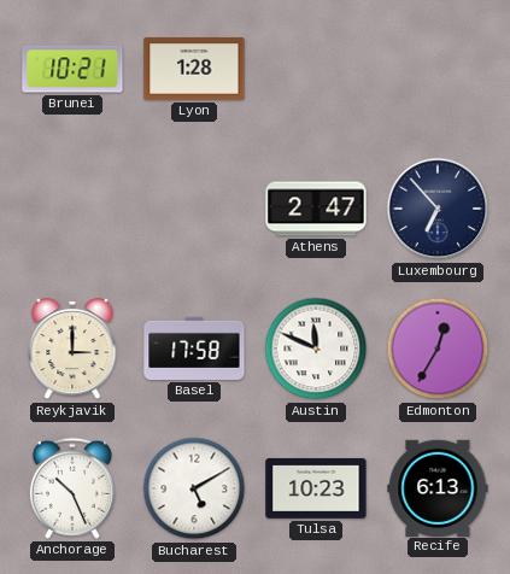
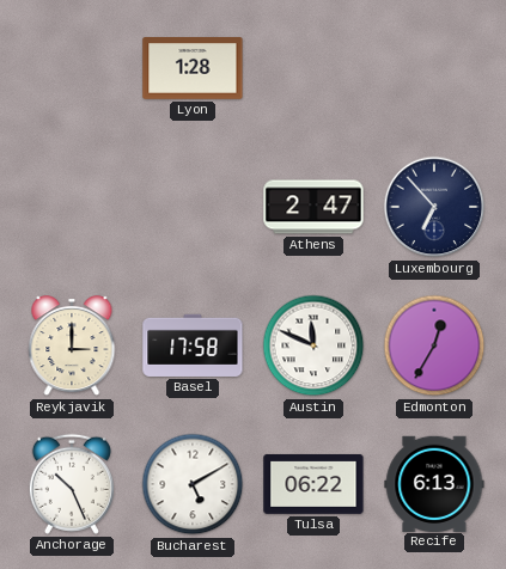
Brunei: 10:21 -> none
Tulsa: 10:23 -> 06:22
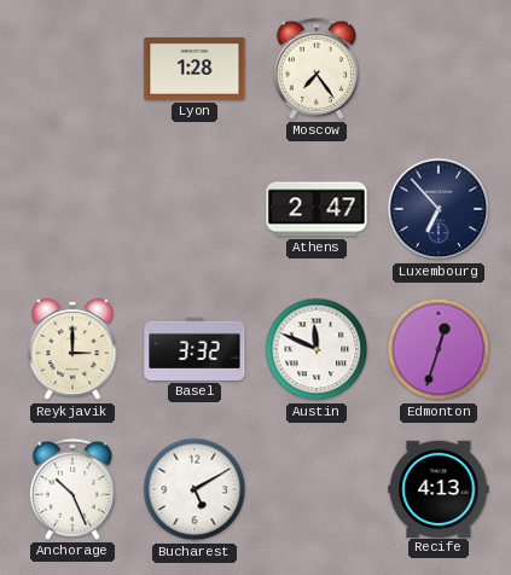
Moscow: none -> 7:24
Basel: 17:58 -> 3:32
Edmonton: 12:35 -> 12:33
Tulsa: 06:22 -> none
Recife: 6:13 -> 4:13
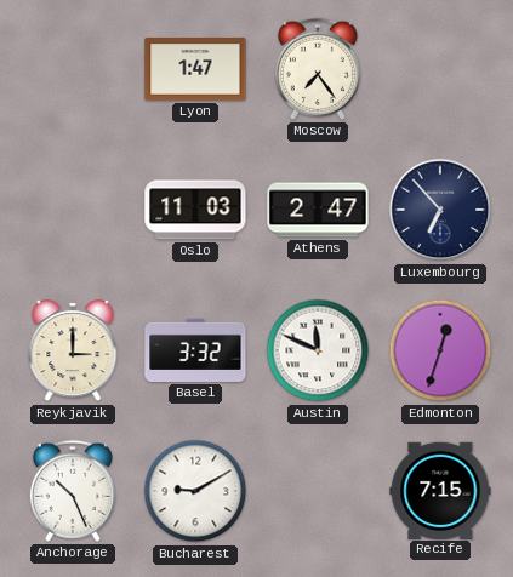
Lyon: 1:28 -> 1:47
Oslo: none -> 11:03
Bucharest: 5:10 -> 9:10
Recife: 4:13 -> 7:15
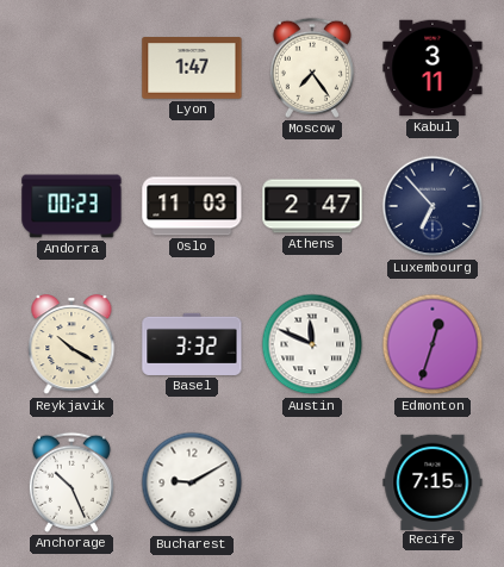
Kabul: none -> 3:11
Andorra: none -> 00:23
Reykjavik: 3:00 -> 10:20
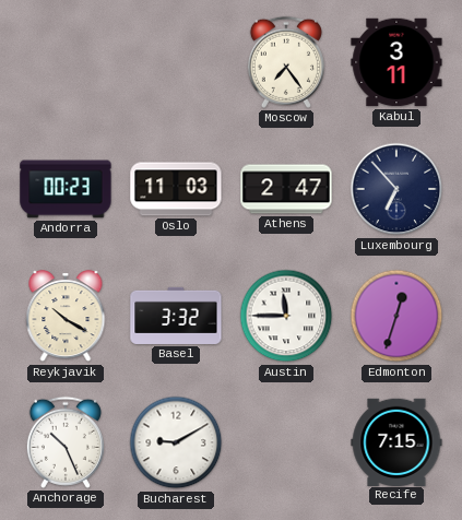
Lyon: 1:47 -> none
Austin: 11:49 -> 11:45
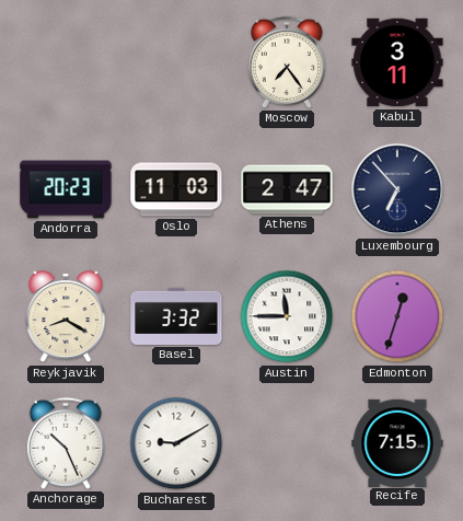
Andorra: 00:23 -> 20:23
Reykjavik: 10:20 -> 8:20
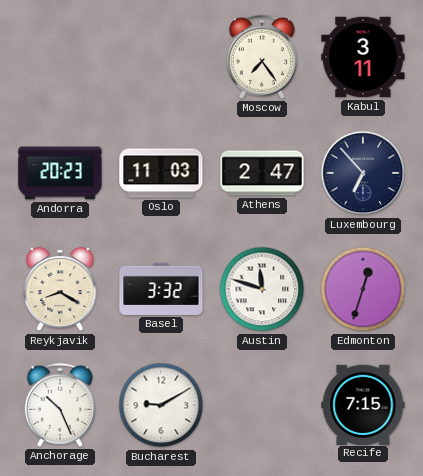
Austin: 11:45 -> 11:48
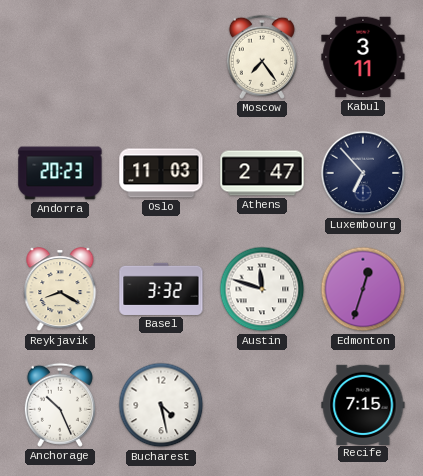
Bucharest: 9:10 -> 4:28
